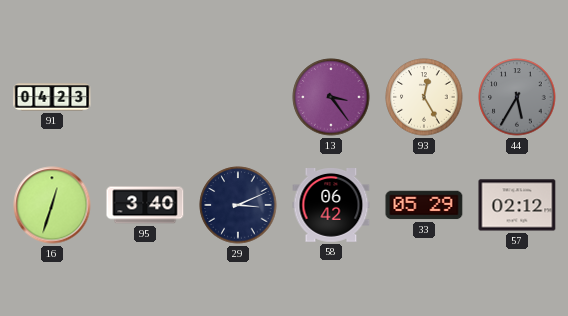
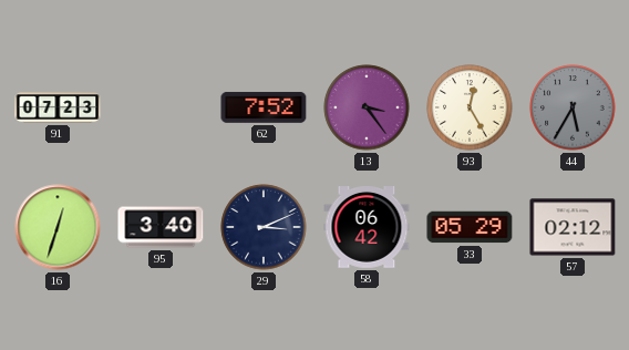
91: 04:23 -> 07:23
62: none -> 7:52
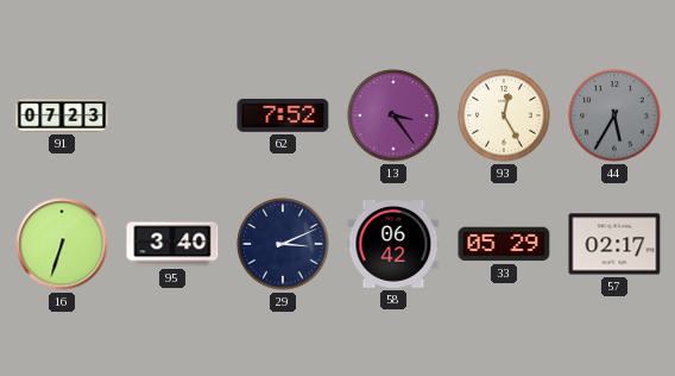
16: 12:33 -> 6:33
57: 02:12 -> 02:17
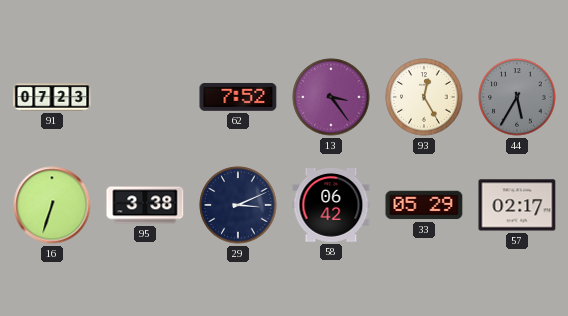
95: 3:40 -> 3:38
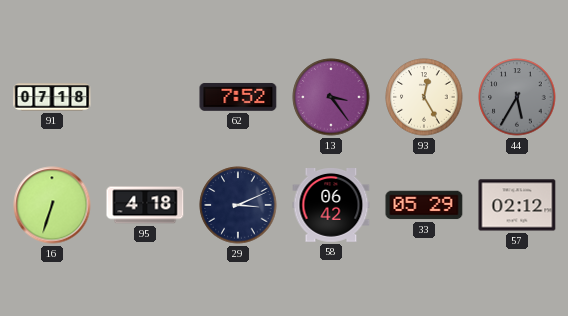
91: 07:23 -> 07:18
95: 3:38 -> 4:18
57: 02:17 -> 02:12
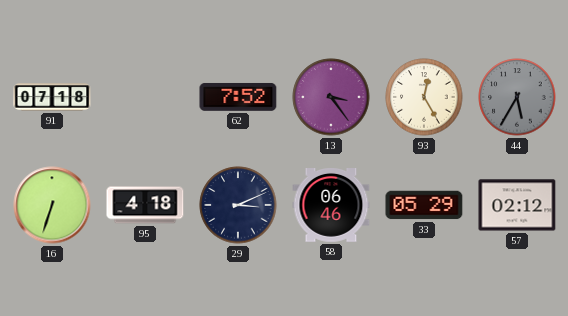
58: 06:42 -> 06:46
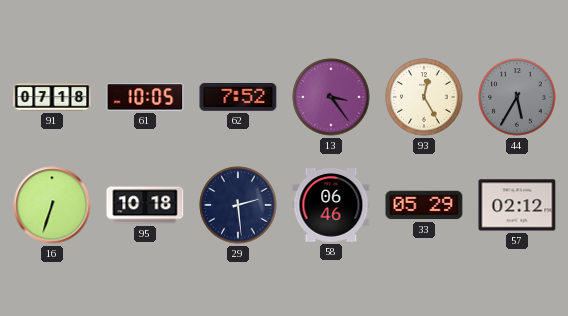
61: none -> 10:05
95: 4:18 -> 10:18
29: 3:11 -> 2:29
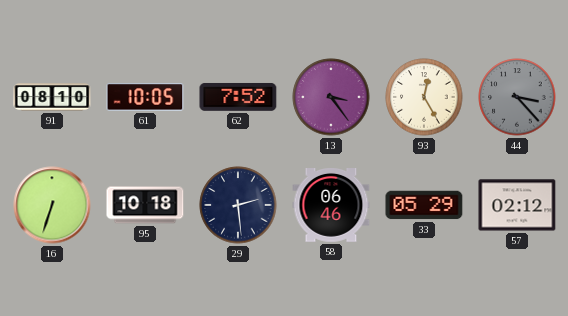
91: 07:18 -> 08:10
44: 5:35 -> 3:23
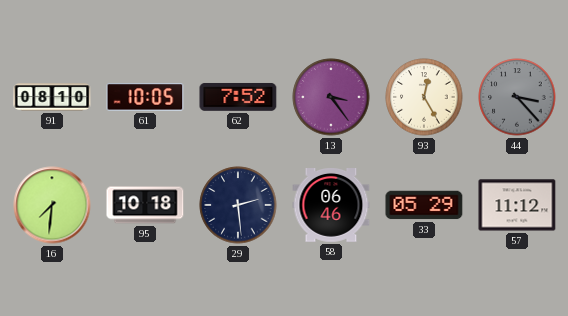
16: 6:33 -> 7:31
57: 02:12 -> 11:12
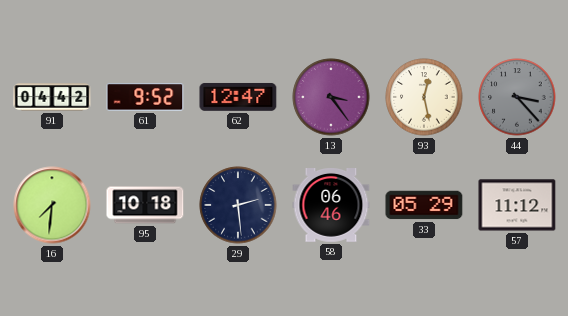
91: 08:10 -> 04:42
61: 10:05 -> 9:52
62: 7:52 -> 12:47
93: 12:25 -> 12:28
